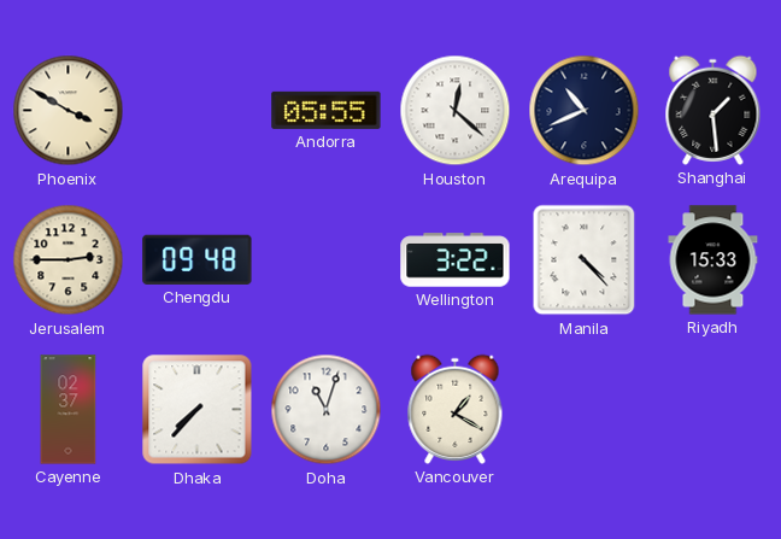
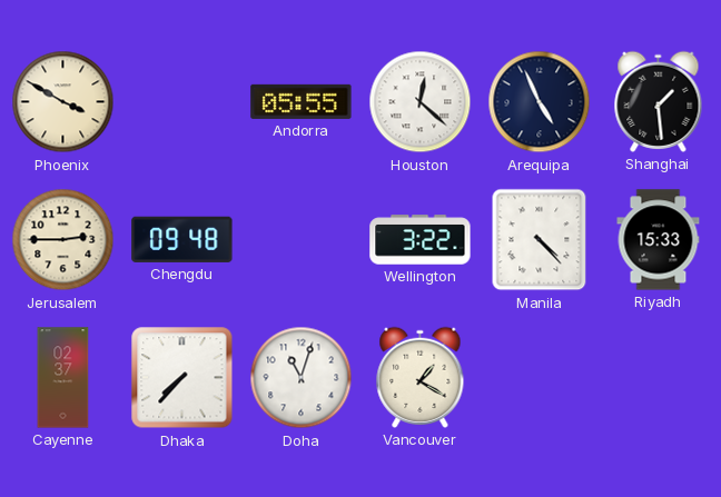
Arequipa: 10:41 -> 4:56
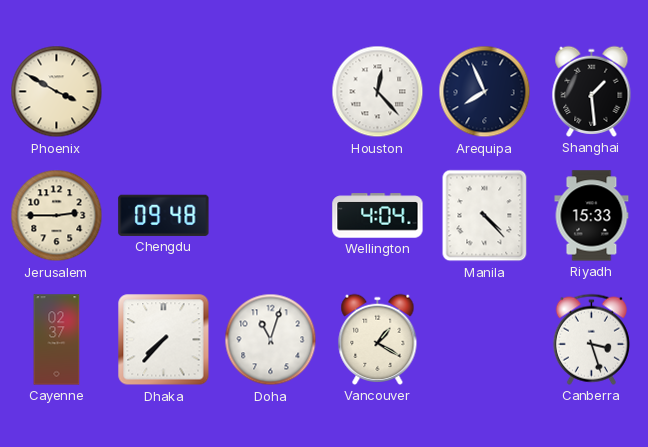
Andorra: 05:55 -> none
Houston: 12:22 -> 12:23
Arequipa: 4:56 -> 7:56
Wellington: 3:22 -> 4:04
Canberra: none -> 3:27
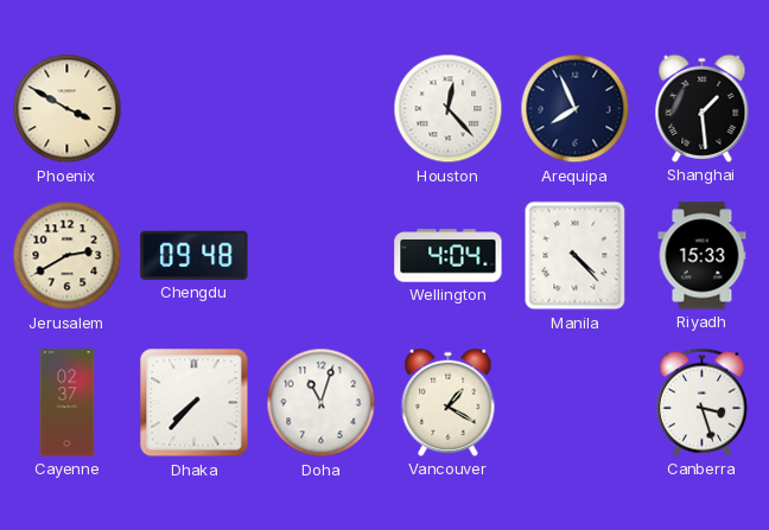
Jerusalem: 2:45 -> 2:40
